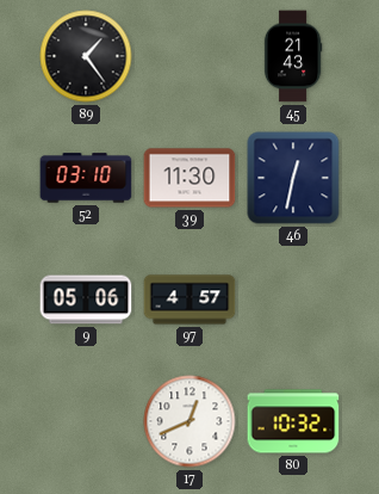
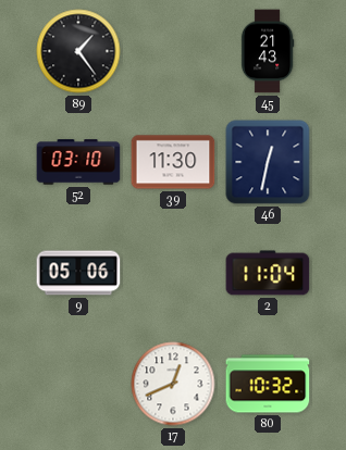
97: 4:57 -> none
2: none -> 11:04
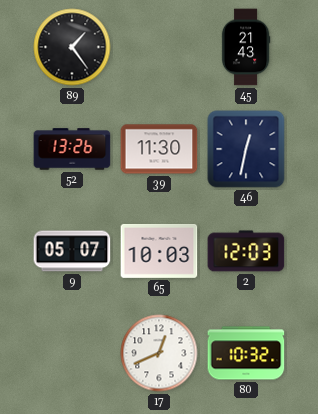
52: 03:10 -> 13:26
9: 05:06 -> 05:07
65: none -> 10:03
2: 11:04 -> 12:03
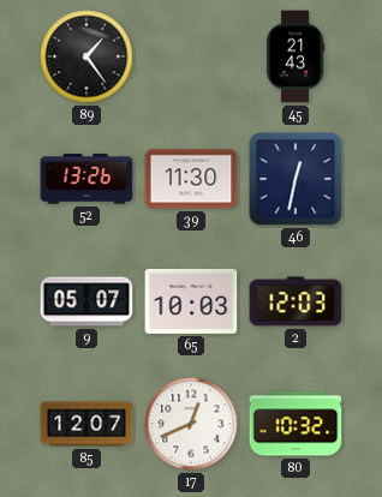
85: none -> 12:07
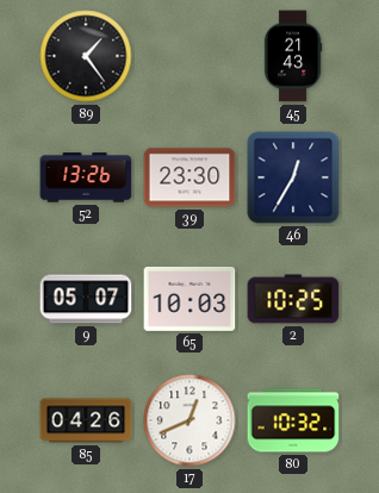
39: 11:30 -> 23:30
46: 12:32 -> 12:35
2: 12:03 -> 10:25
85: 12:07 -> 04:26
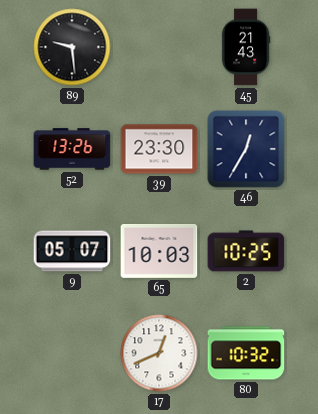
89: 1:24 -> 9:29
85: 04:26 -> none
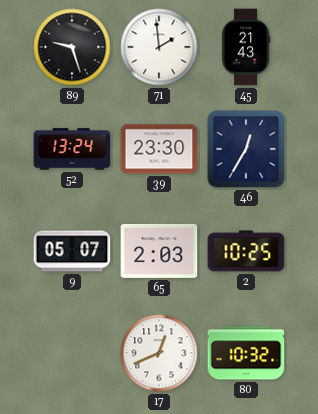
89: 9:29 -> 9:27
71: none -> 1:59
52: 13:26 -> 13:24
65: 10:03 -> 2:03
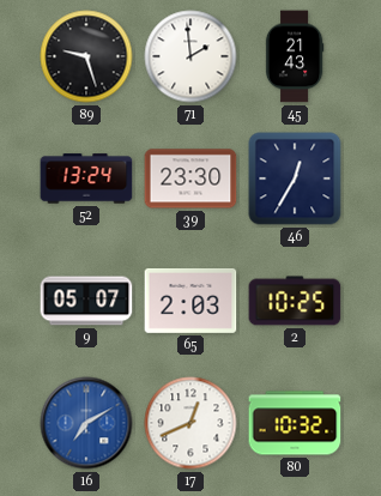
16: none -> 7:10
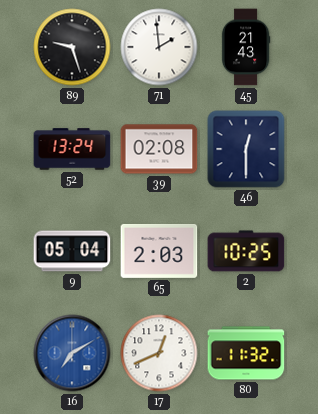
39: 23:30 -> 02:08
46: 12:35 -> 12:30
9: 05:07 -> 05:04
80: 10:32 -> 11:32
